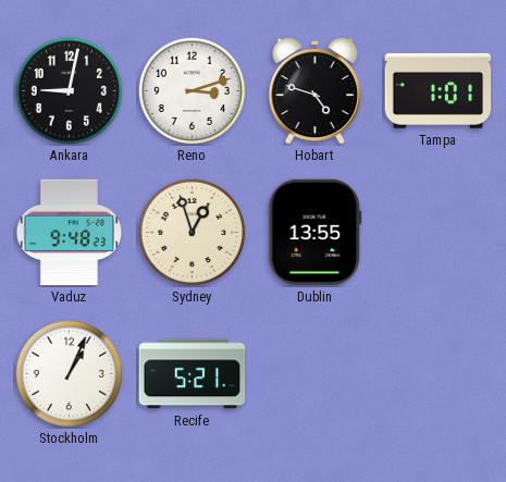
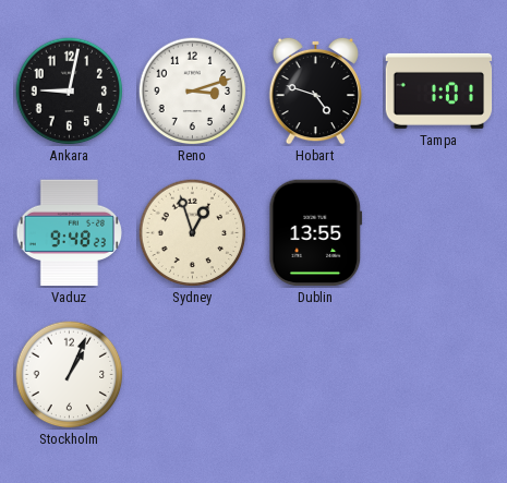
Recife: 5:21 -> none
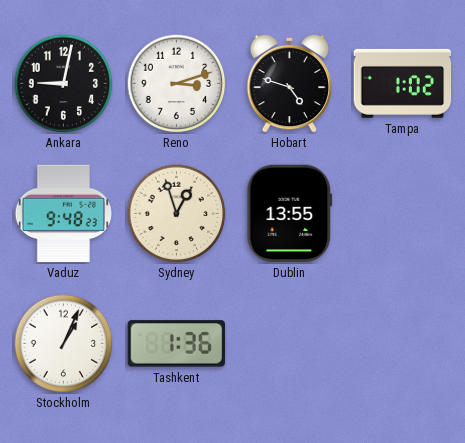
Tampa: 1:01 -> 1:02
Tashkent: none -> 1:36
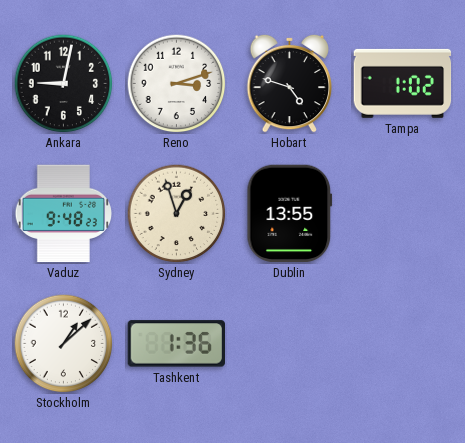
Stockholm: 1:04 -> 1:08
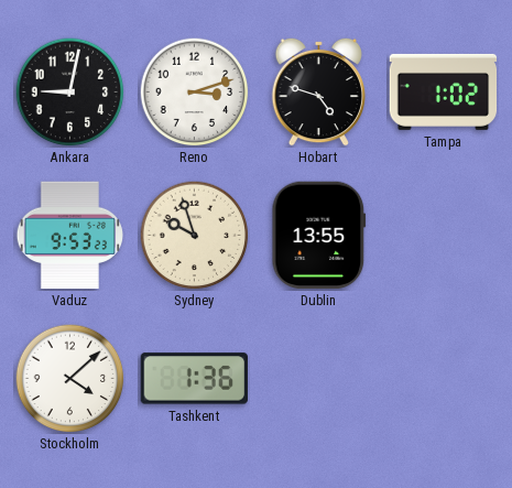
Vaduz: 9:48 -> 9:53
Sydney: 12:57 -> 9:57
Stockholm: 1:08 -> 4:08
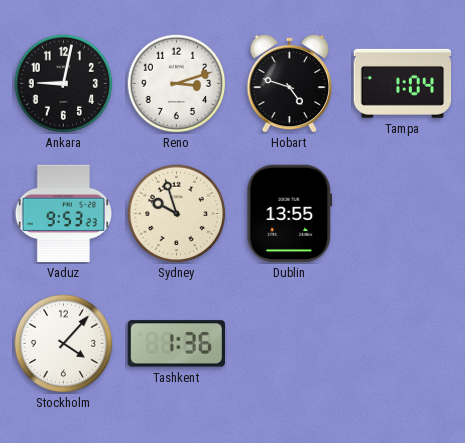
Tampa: 1:02 -> 1:04
Stockholm: 4:08 -> 4:07
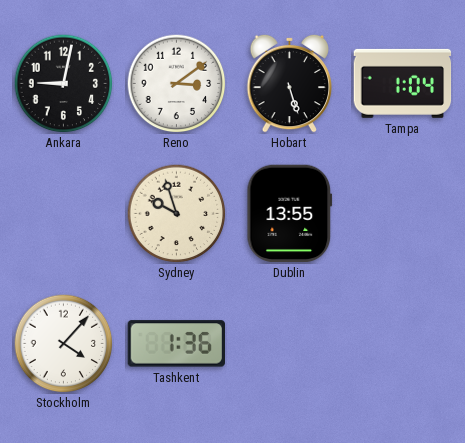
Reno: 3:12 -> 3:09
Hobart: 4:48 -> 5:27
Vaduz: 9:53 -> none
